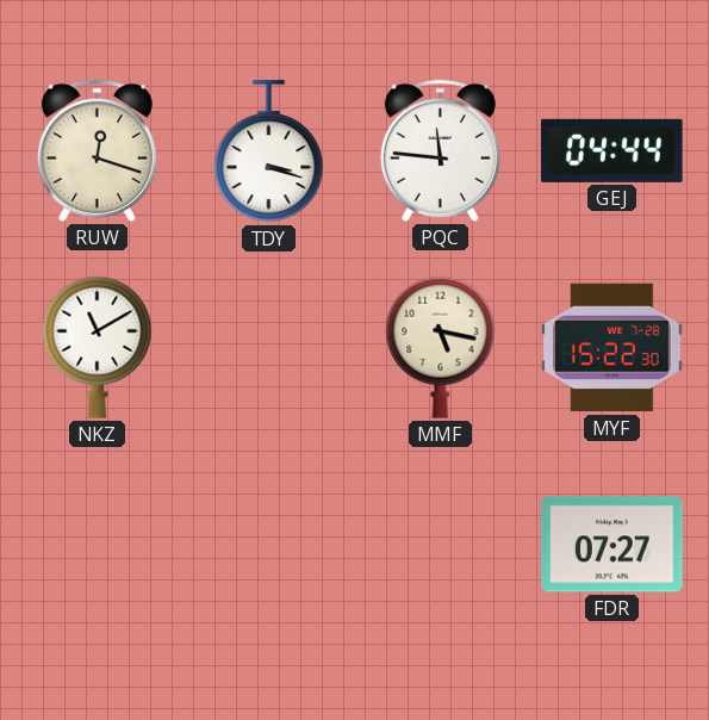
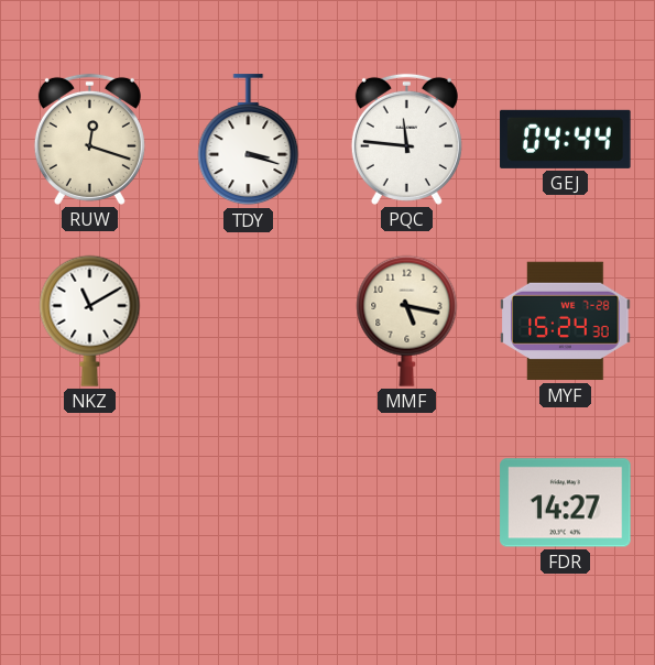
MYF: 15:22 -> 15:24
FDR: 07:27 -> 14:27
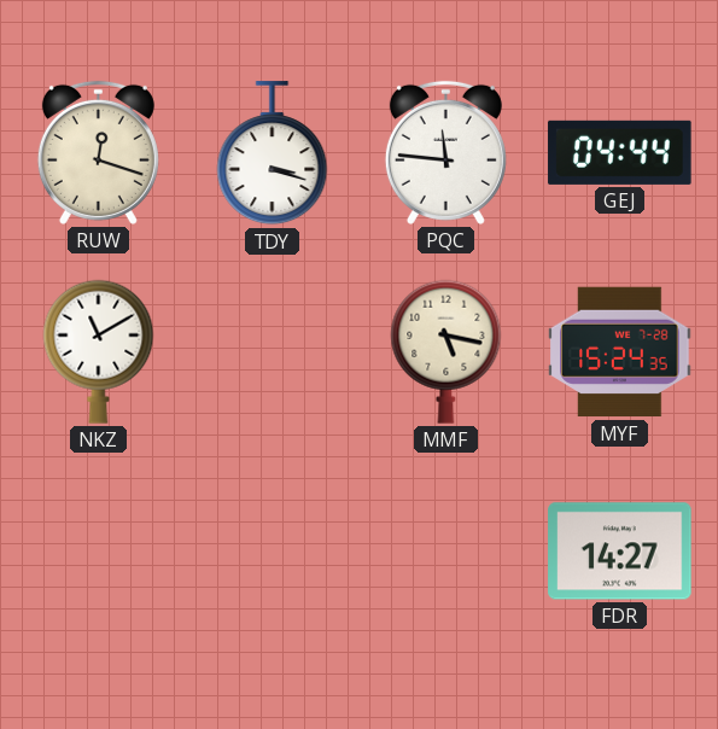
MYF: 15:24:30 -> 15:24:35
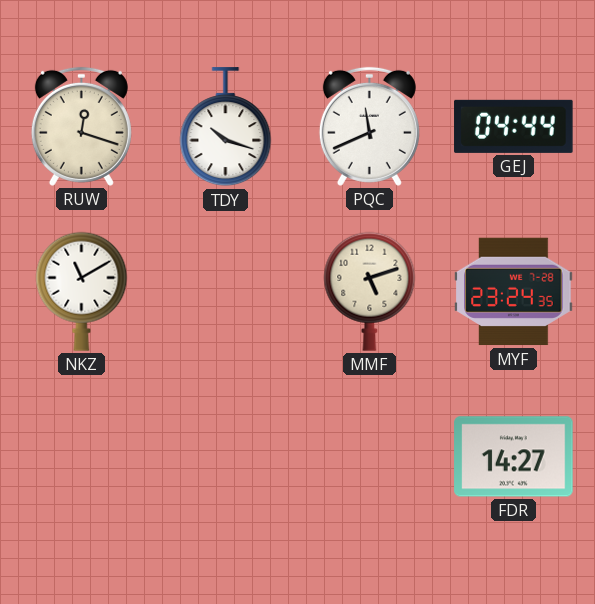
TDY: 3:18 -> 10:18
PQC: 11:46 -> 11:41
MMF: 5:17 -> 5:12
MYF: 15:24 -> 23:24
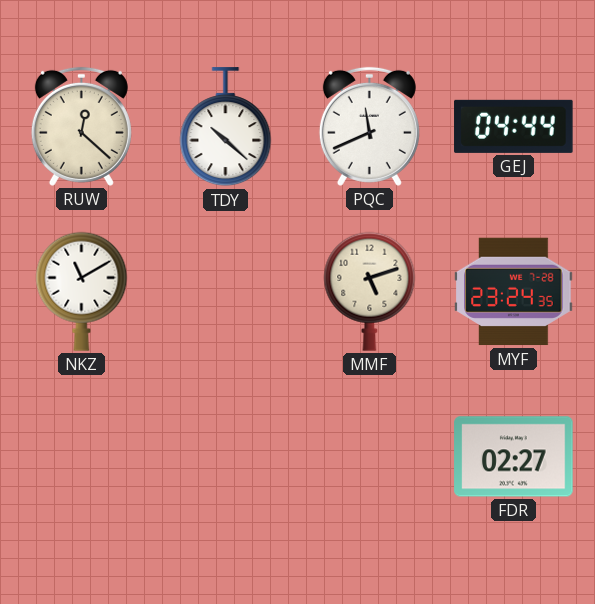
RUW: 12:18 -> 12:22
TDY: 10:18 -> 10:22
FDR: 14:27 -> 02:27
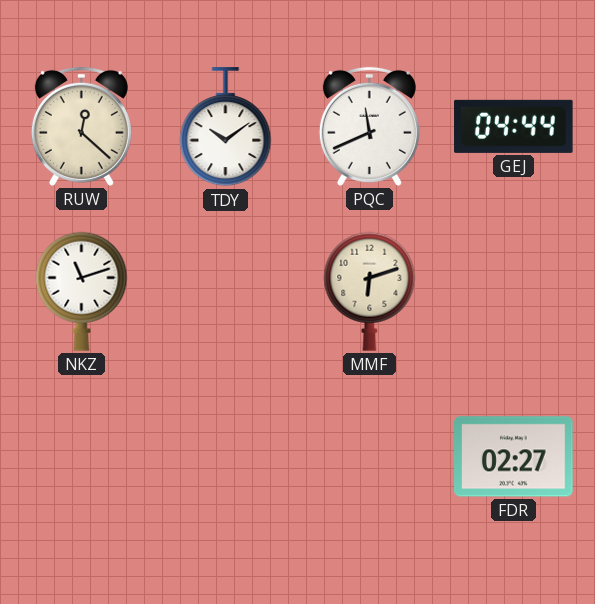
TDY: 10:22 -> 10:09
NKZ: 11:10 -> 11:12
MMF: 5:12 -> 6:12
MYF: 23:24 -> none
